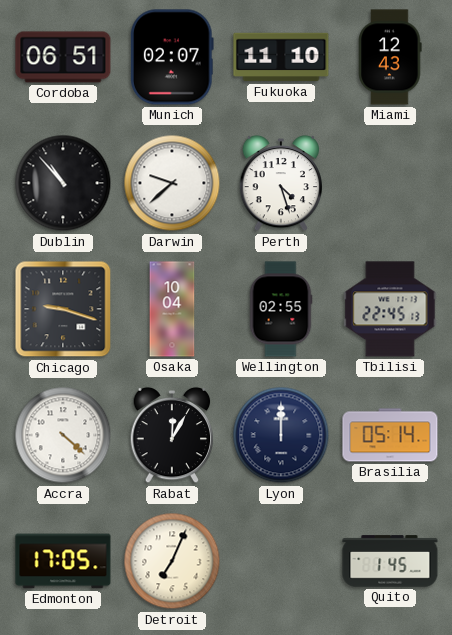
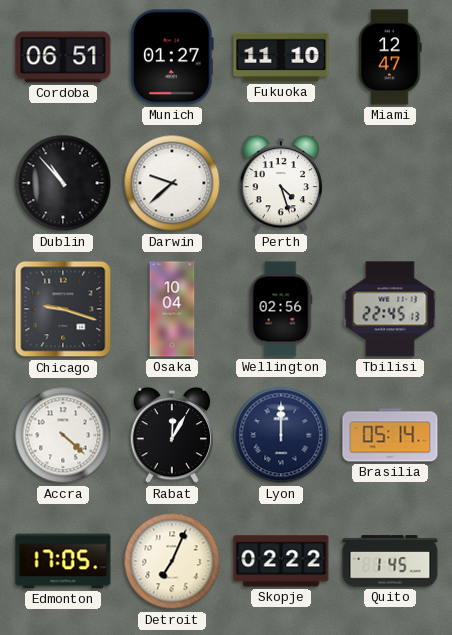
Munich: 02:07 -> 01:27
Miami: 12:43 -> 12:47
Wellington: 02:55 -> 02:56
Skopje: none -> 02:22
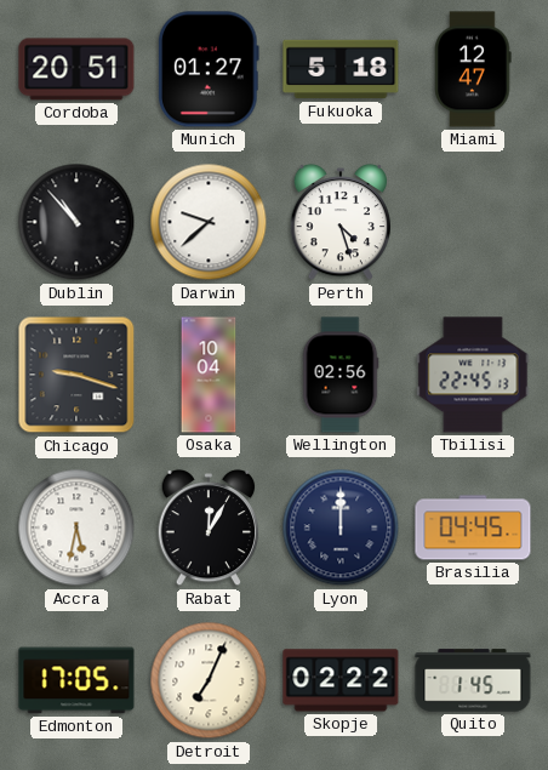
Cordoba: 06:51 -> 20:51
Fukuoka: 11:10 -> 5:18
Accra: 4:22 -> 5:32
Brasilia: 05:14 -> 04:45
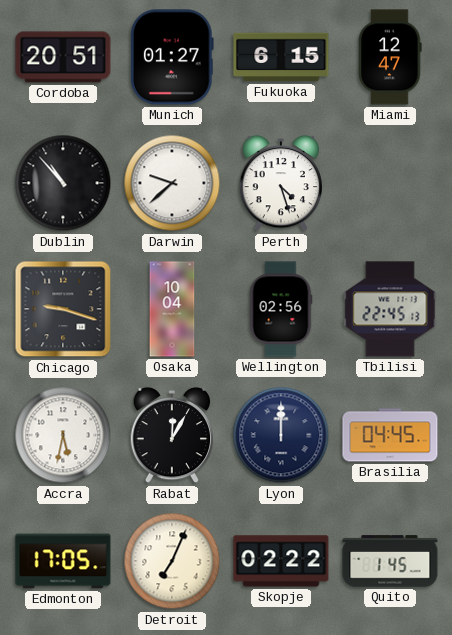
Fukuoka: 5:18 -> 6:15
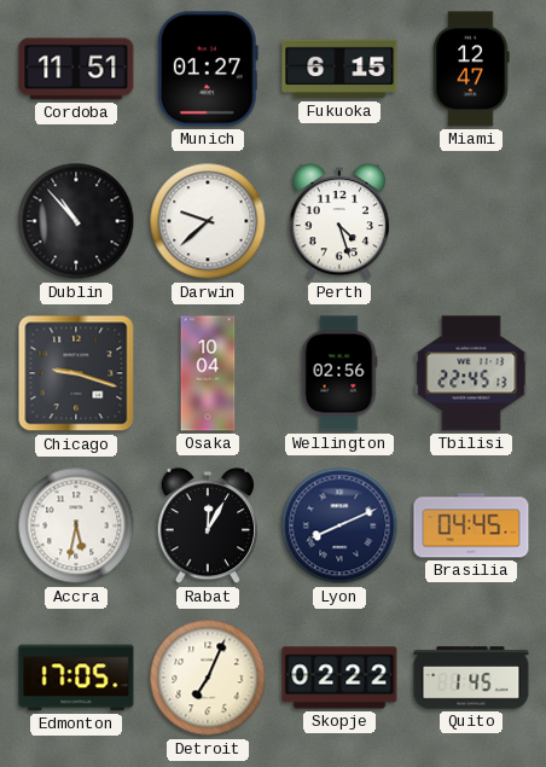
Cordoba: 20:51 -> 11:51
Lyon: 12:00 -> 8:11
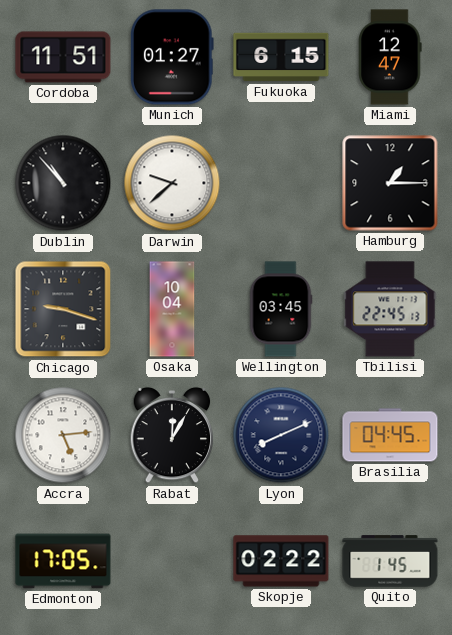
Perth: 4:27 -> none
Hamburg: none -> 1:15
Wellington: 02:56 -> 03:45
Accra: 5:32 -> 5:14
Detroit: 7:04 -> none
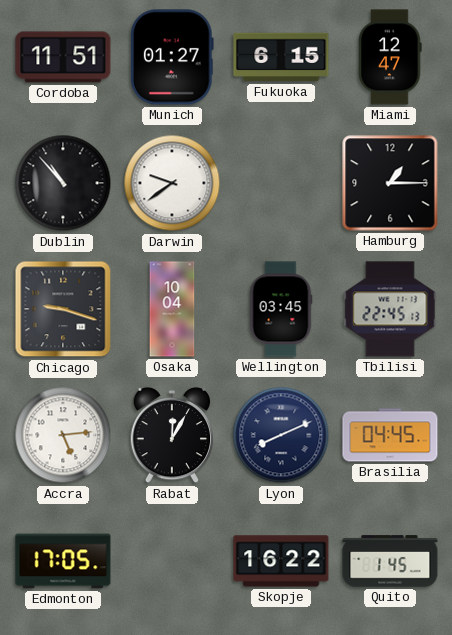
Darwin: 9:38 -> 9:39
Skopje: 02:22 -> 16:22
